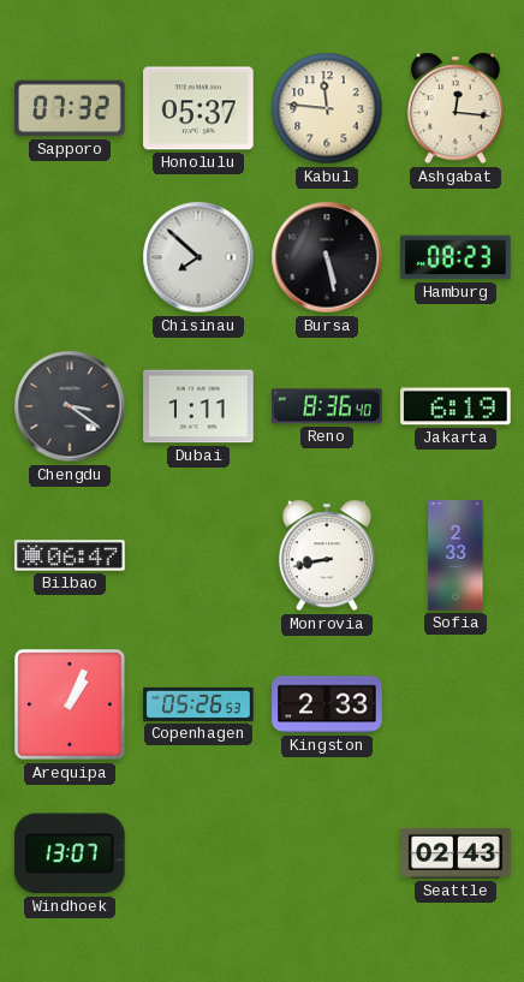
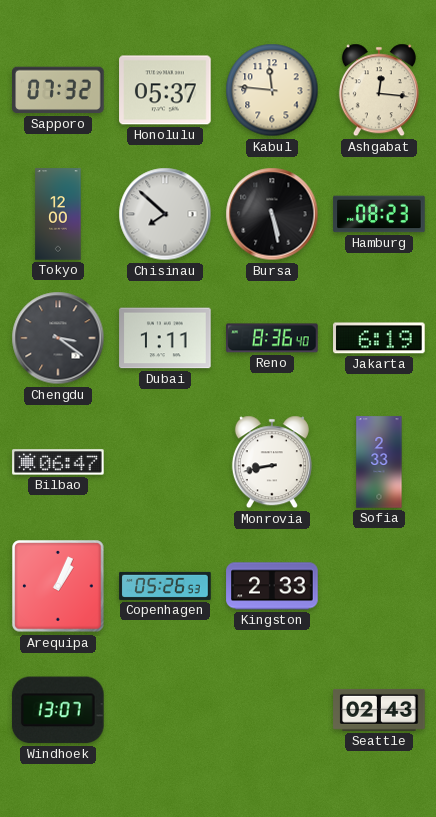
Tokyo: none -> 12:00
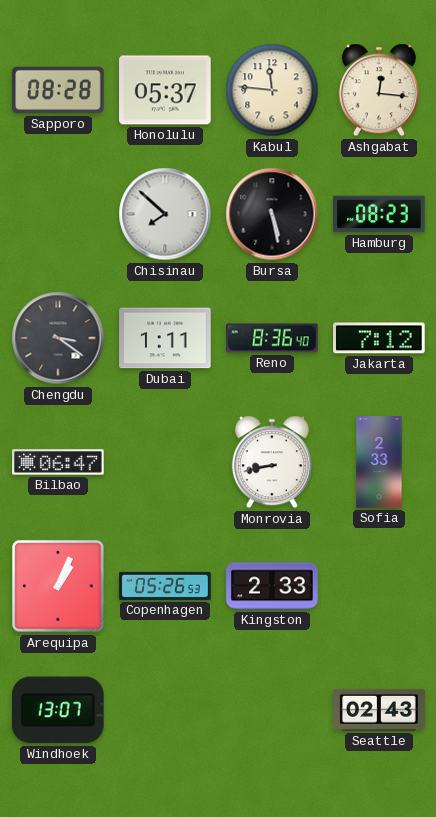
Sapporo: 07:32 -> 08:28
Tokyo: 12:00 -> none
Jakarta: 6:19 -> 7:12
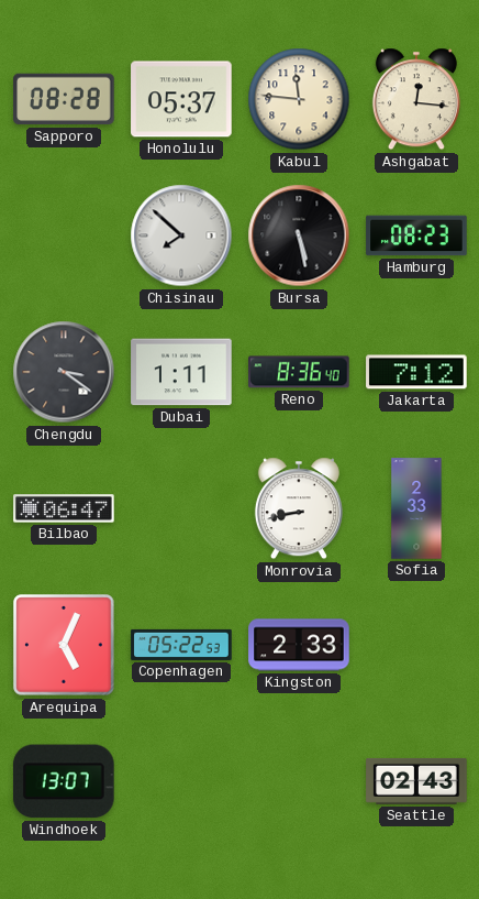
Arequipa: 1:04 -> 5:04
Copenhagen: 05:26 -> 05:22
